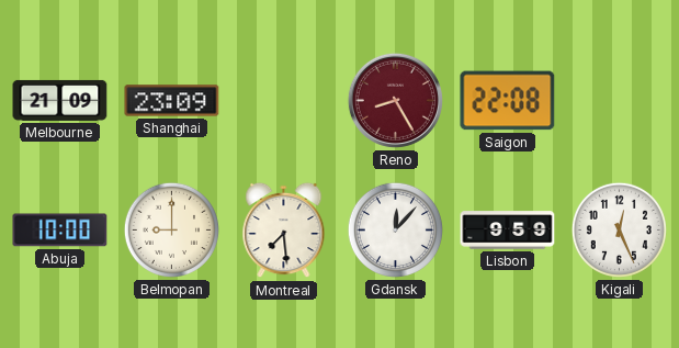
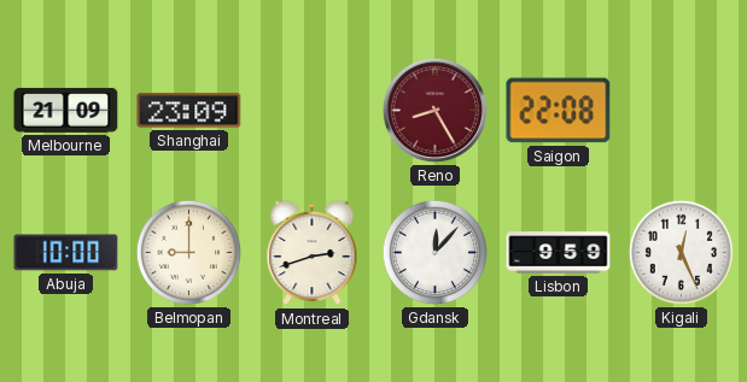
Montreal: 7:29 -> 2:42
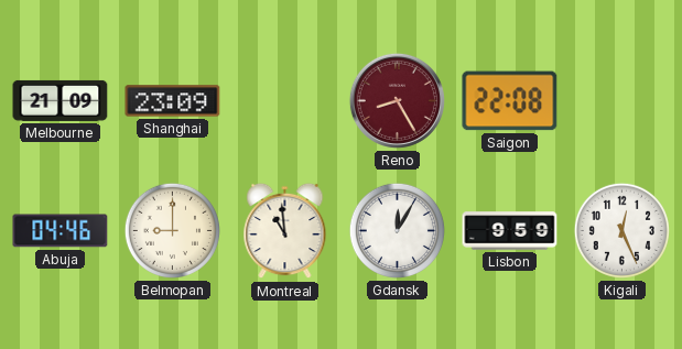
Abuja: 10:00 -> 04:46
Montreal: 2:42 -> 10:59
Gdansk: 12:07 -> 12:05
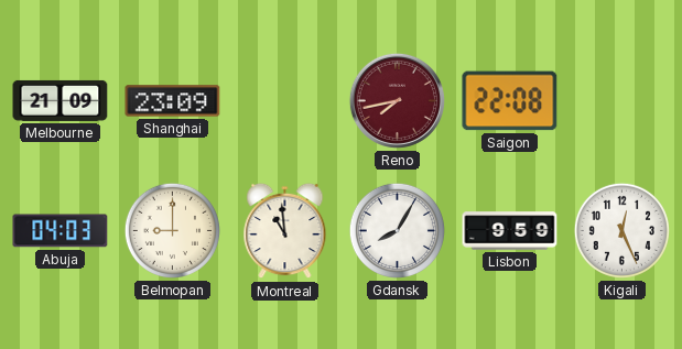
Reno: 8:25 -> 7:43
Abuja: 04:46 -> 04:03
Gdansk: 12:05 -> 8:05
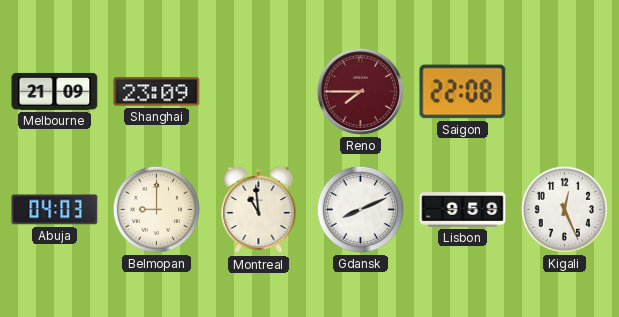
Reno: 7:43 -> 7:45
Gdansk: 8:05 -> 8:11
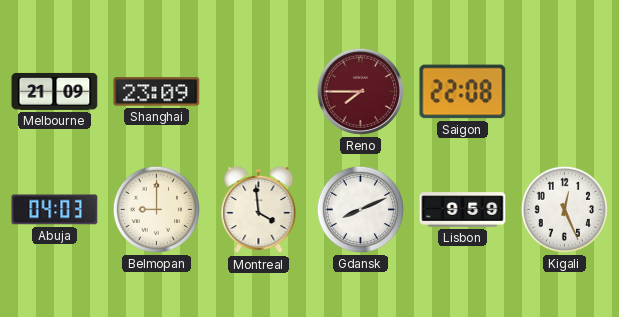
Montreal: 10:59 -> 3:59
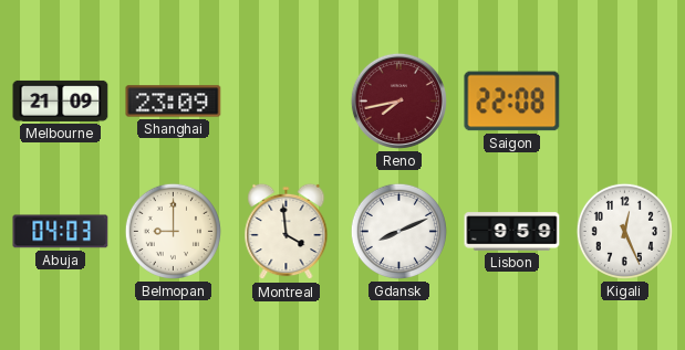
Reno: 7:45 -> 7:43
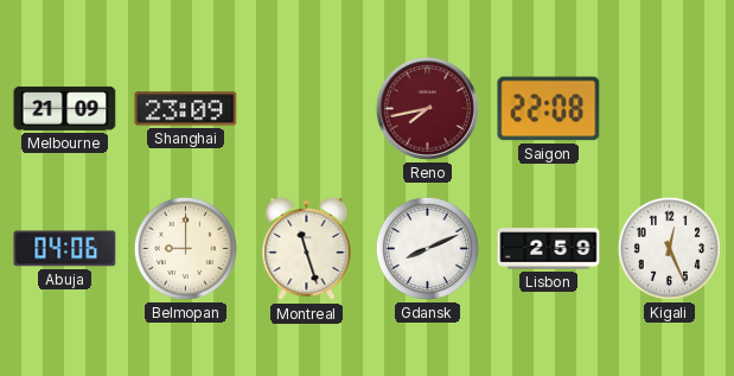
Abuja: 04:03 -> 04:06
Montreal: 3:59 -> 11:27
Lisbon: 9:59 -> 2:59
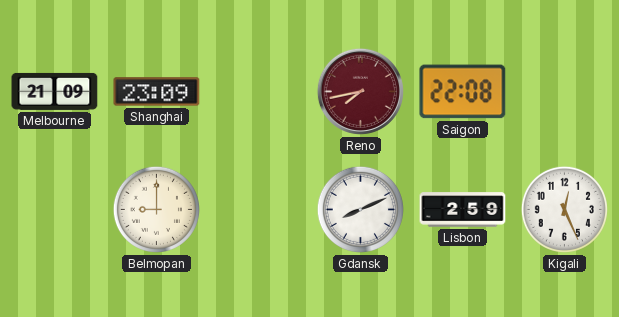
Abuja: 04:06 -> none
Montreal: 11:27 -> none
